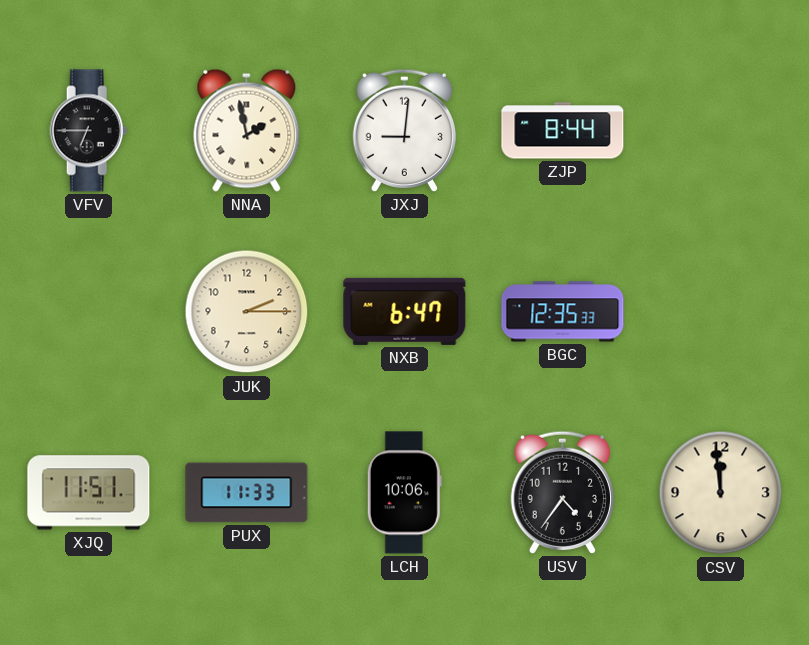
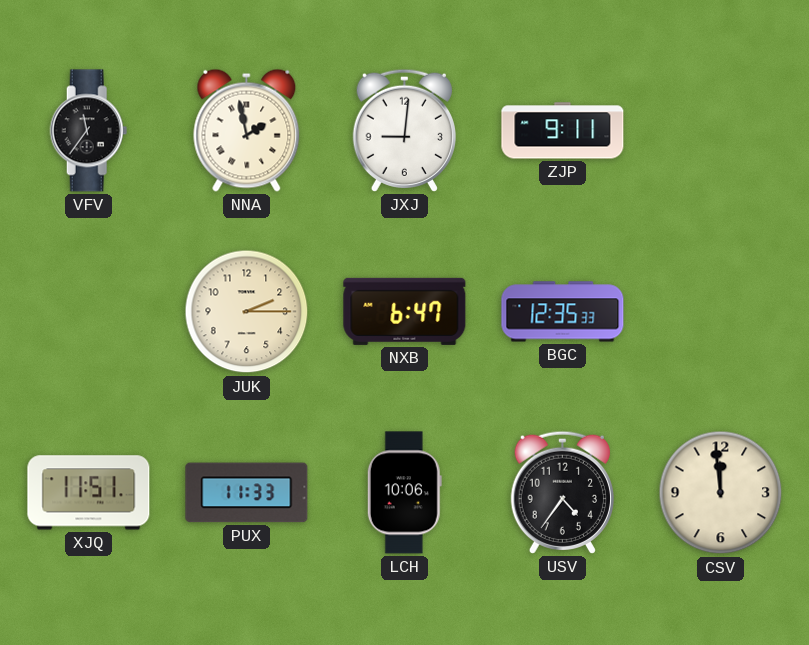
VFV: 6:45 -> 11:36
ZJP: 8:44 -> 9:11
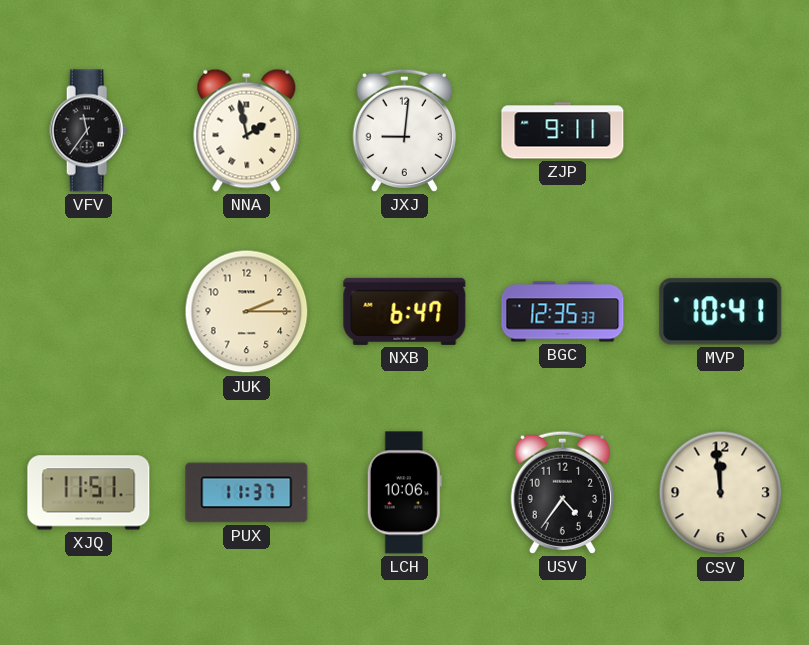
MVP: none -> 10:41
PUX: 11:33 -> 11:37
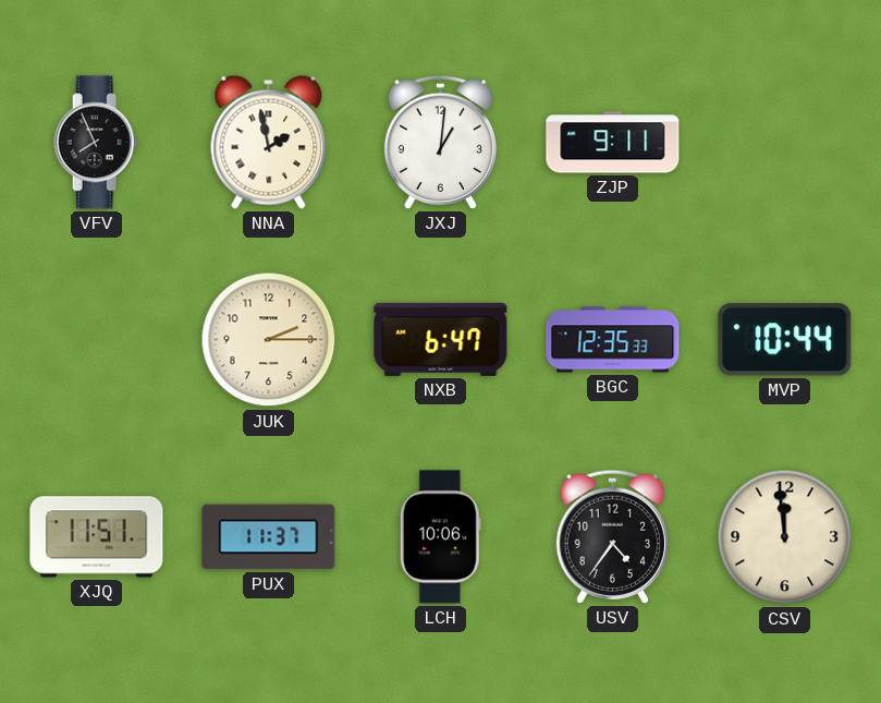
VFV: 11:36 -> 7:56
JXJ: 9:01 -> 1:01
MVP: 10:41 -> 10:44
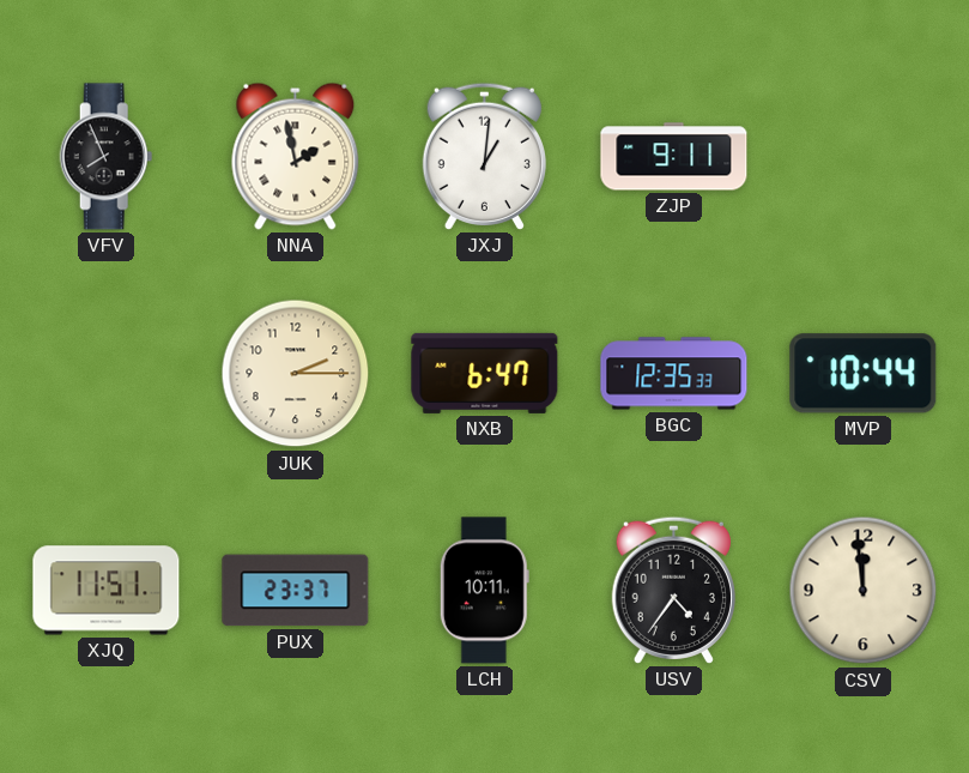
PUX: 11:37 -> 23:37
LCH: 10:06 -> 10:11
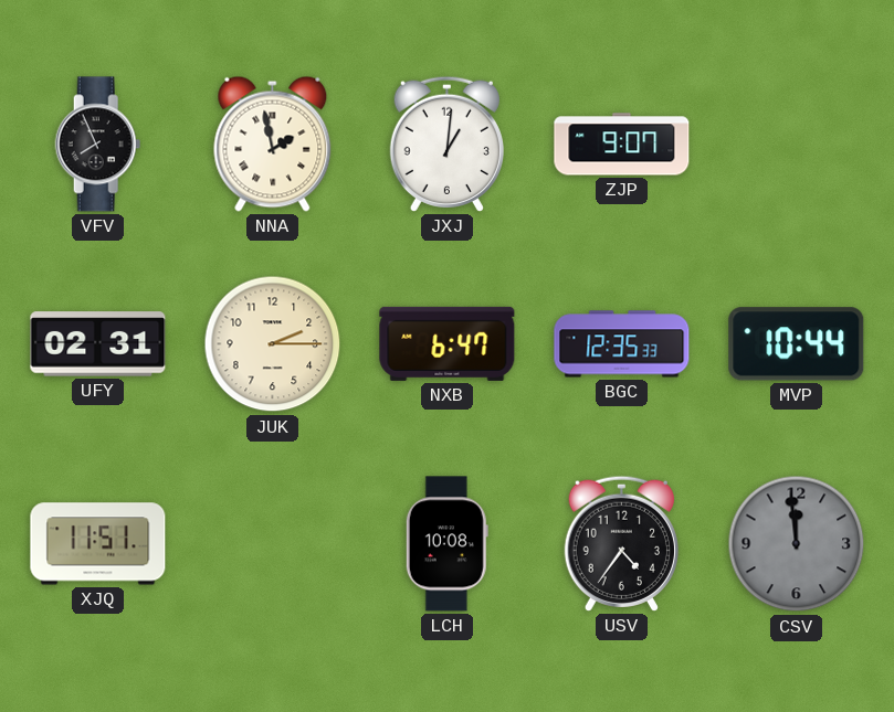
ZJP: 9:11 -> 9:07
UFY: none -> 02:31
PUX: 23:37 -> none
LCH: 10:11 -> 10:08
CSV dial: cream -> grey
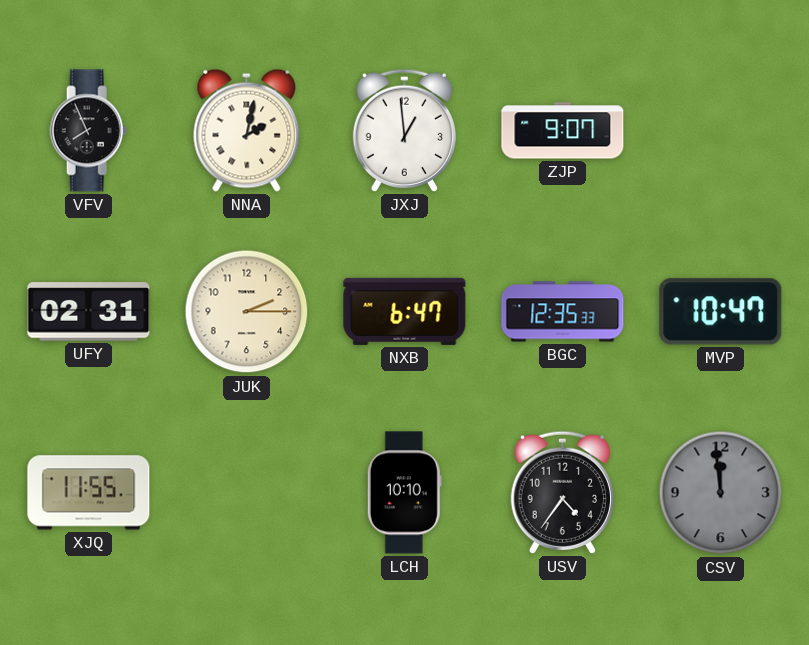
NNA: 1:58 -> 2:02
JXJ: 1:01 -> 12:59
MVP: 10:44 -> 10:47
XJQ: 11:51 -> 11:55
LCH: 10:08 -> 10:10
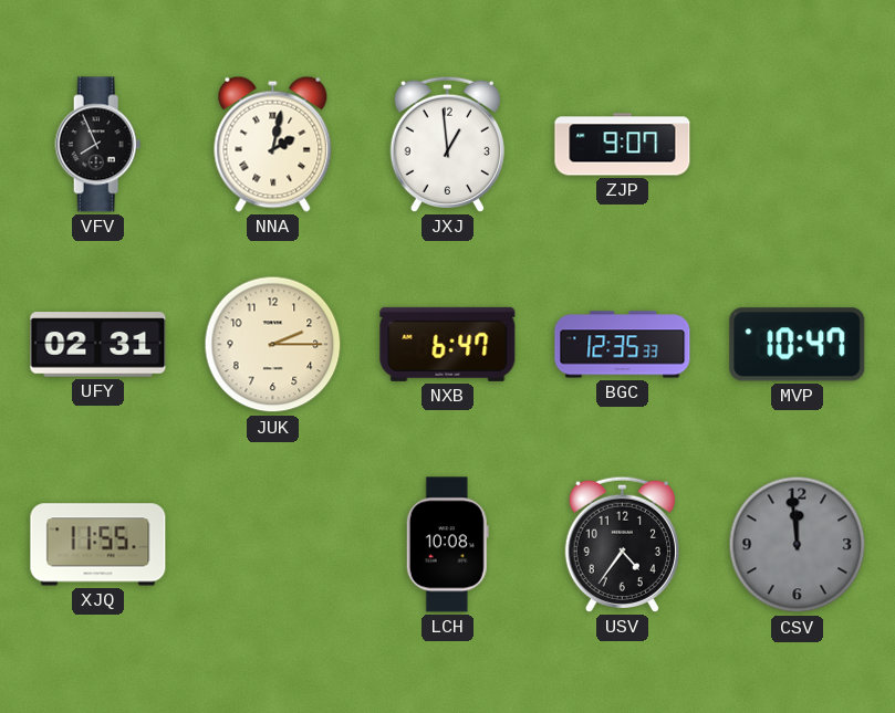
LCH: 10:10 -> 10:08
